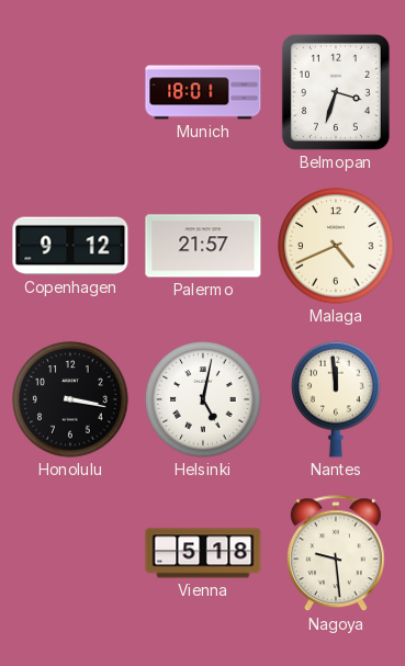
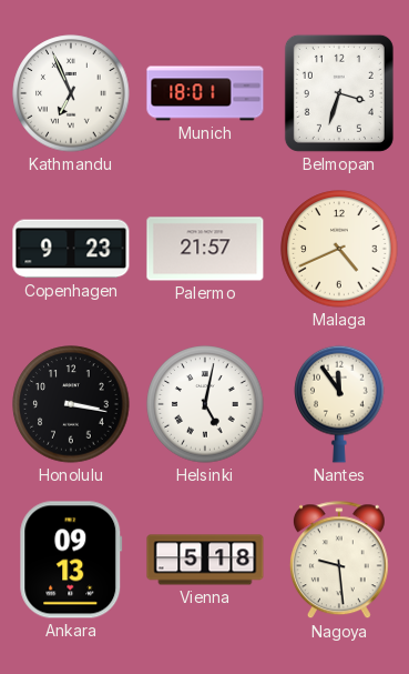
Kathmandu: none -> 6:56
Copenhagen: 9:12 -> 9:23
Nantes: 11:59 -> 11:54
Ankara: none -> 09:13
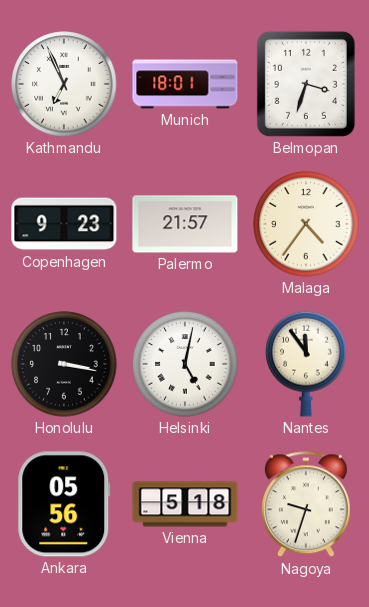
Malaga: 4:41 -> 4:36
Ankara: 09:13 -> 05:56
Nagoya: 9:29 -> 9:33
